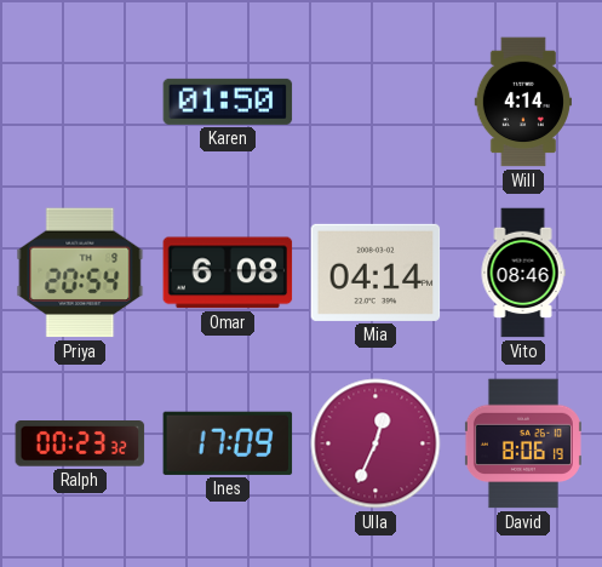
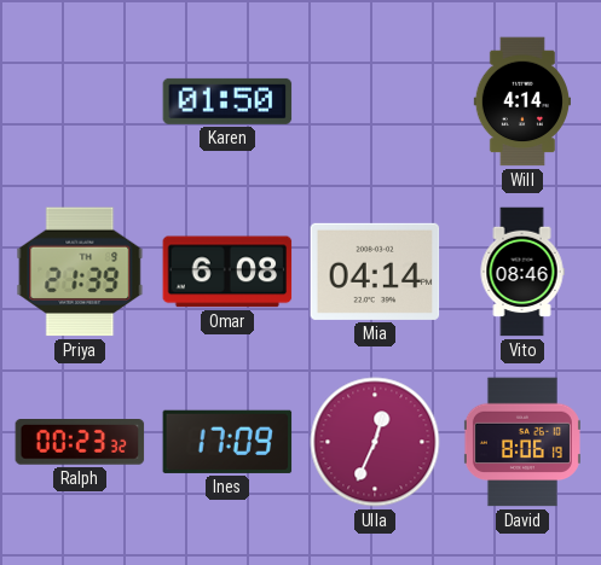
Priya: 20:54 -> 21:39
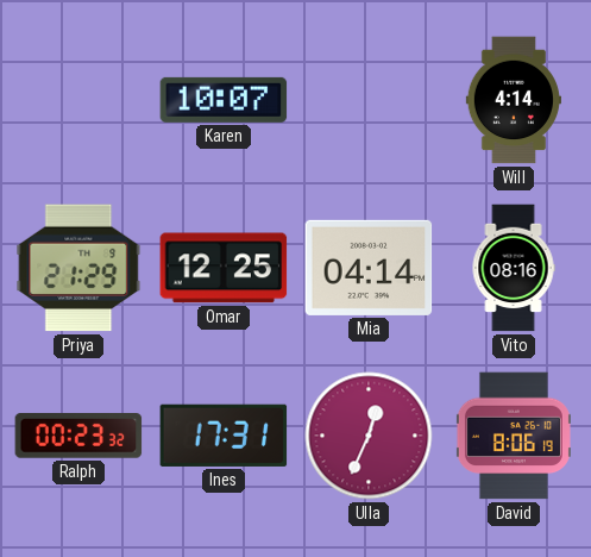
Karen: 01:50 -> 10:07
Priya: 21:39 -> 21:29
Omar: 6:08 -> 12:25
Vito: 08:46 -> 08:16
Ines: 17:09 -> 17:31
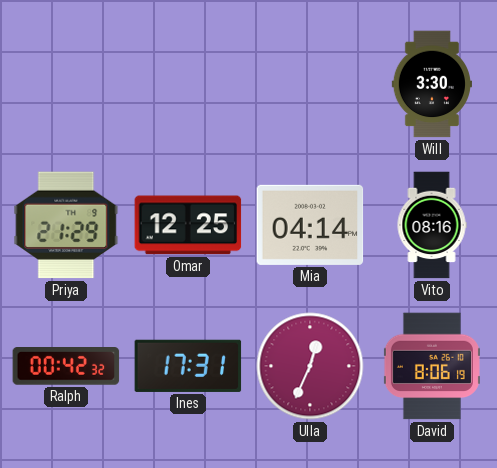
Karen: 10:07 -> none
Will: 4:14 -> 3:30
Ralph: 00:23 -> 00:42
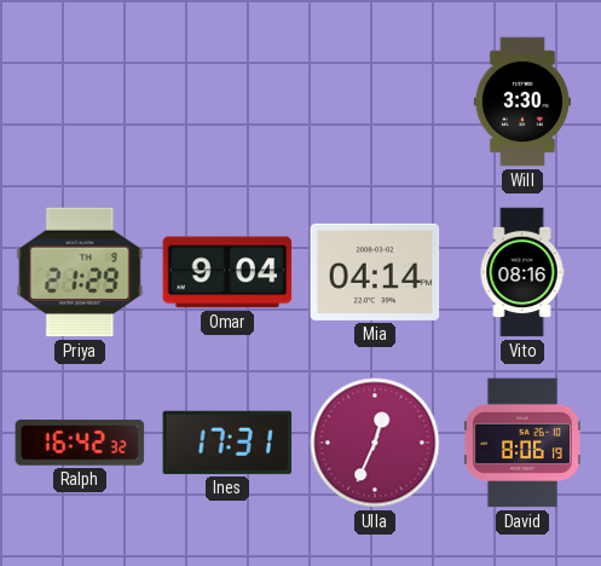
Omar: 12:25 -> 9:04
Ralph: 00:42 -> 16:42
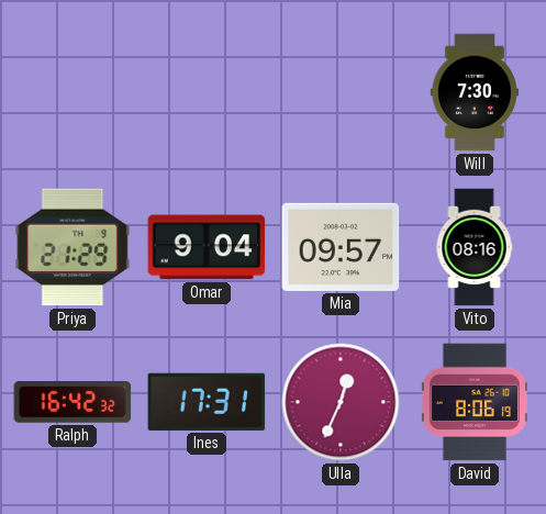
Will: 3:30 -> 7:30
Mia: 04:14 -> 09:57
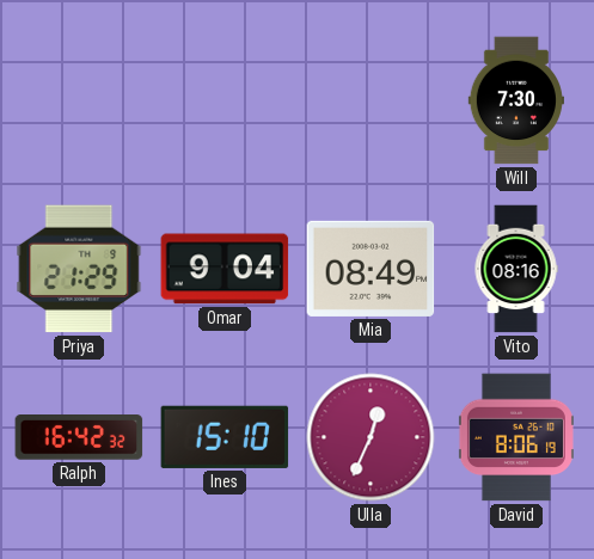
Mia: 09:57 -> 08:49
Ines: 17:31 -> 15:10
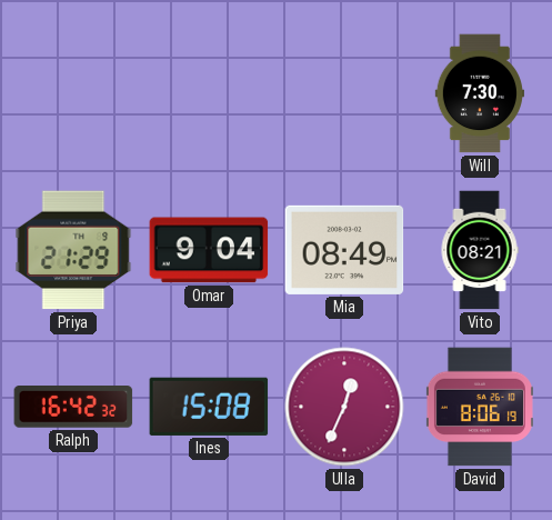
Vito: 08:16 -> 08:21
Ines: 15:10 -> 15:08
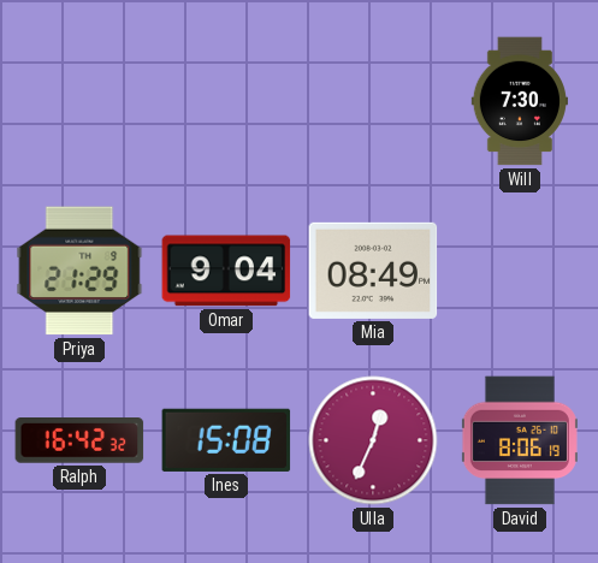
Vito: 08:21 -> none
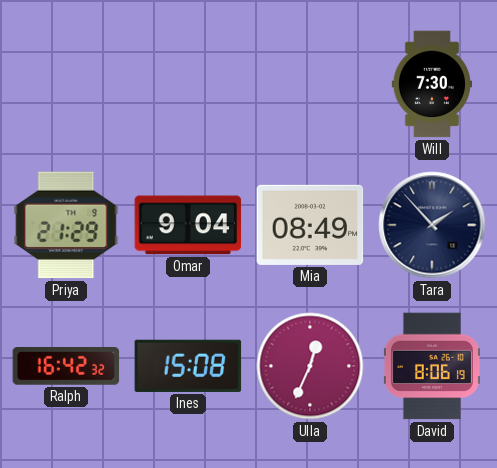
Tara: none -> 1:53
